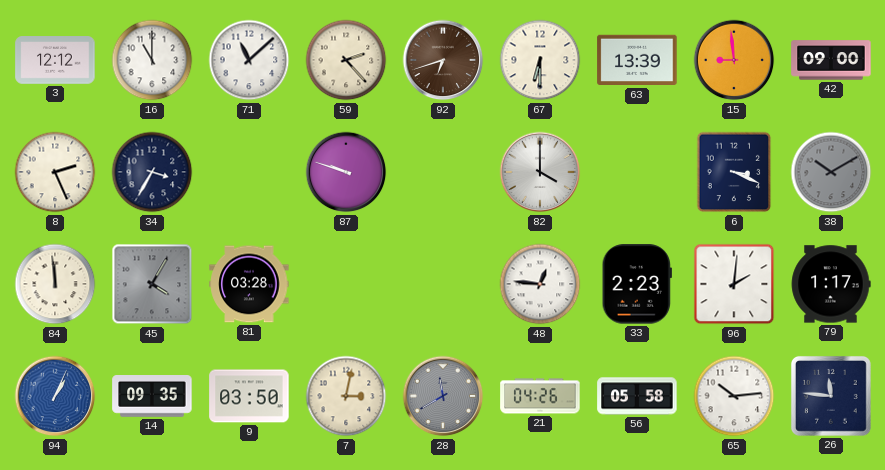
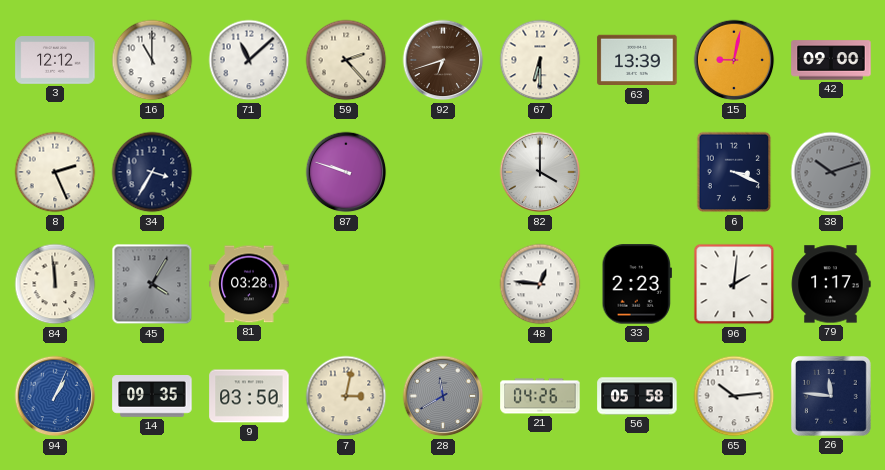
15: 8:59 -> 9:02
38: 10:10 -> 10:12
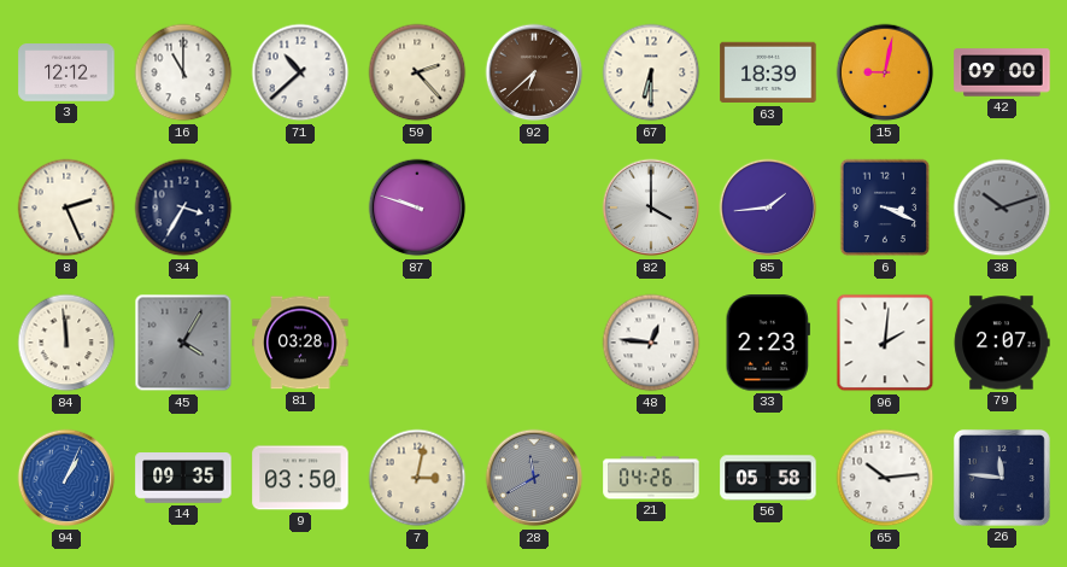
71: 11:08 -> 10:38
92: 6:42 -> 6:38
63: 13:39 -> 18:39
85: none -> 1:44
79: 1:17 -> 2:07
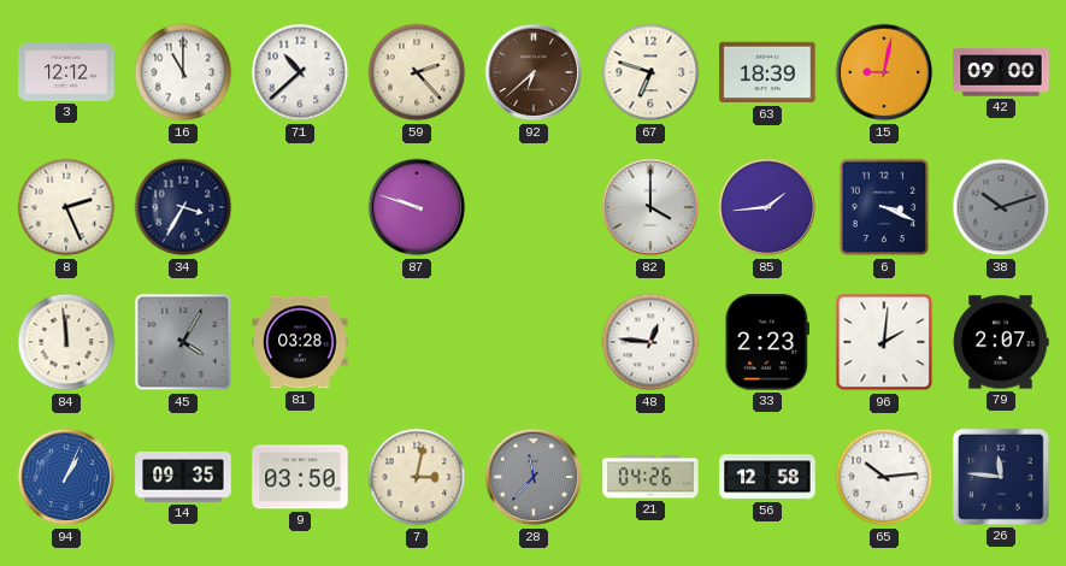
67: 6:30 -> 6:48
28: 11:40 -> 11:37
56: 05:58 -> 12:58
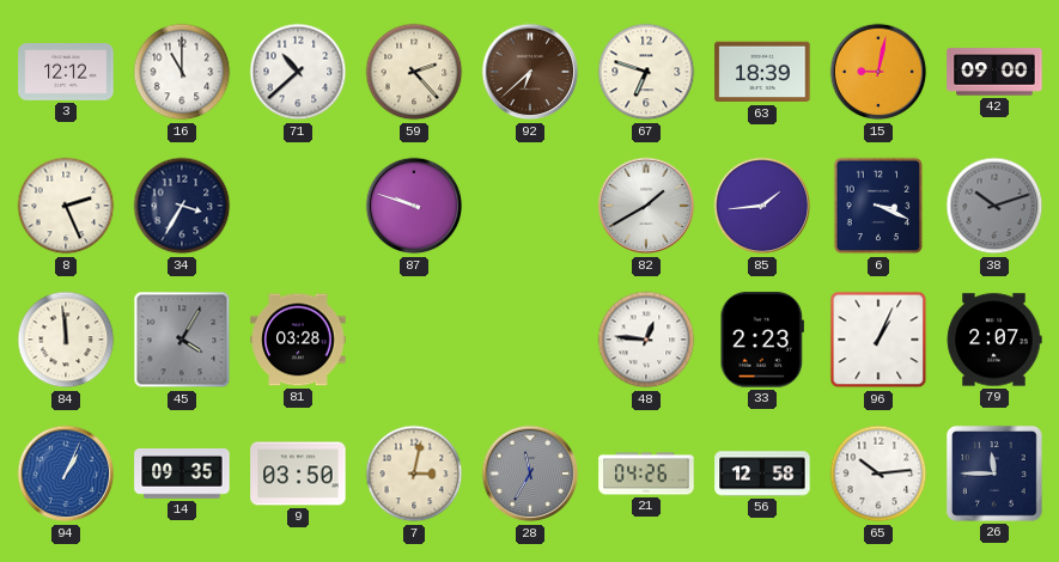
82: 4:00 -> 1:40
96: 2:01 -> 1:04
28: 11:37 -> 11:35
26: 11:46 -> 11:45
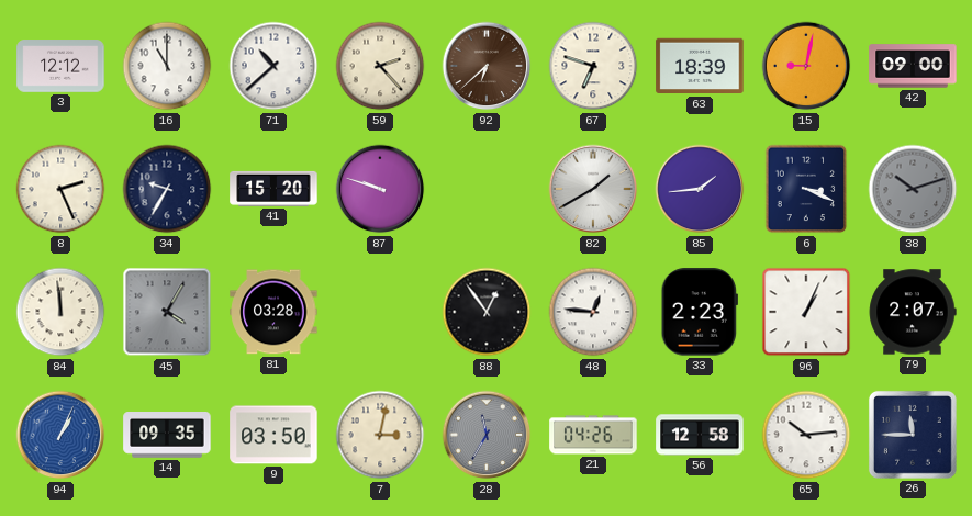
34: 3:35 -> 9:35
41: none -> 15:20
88: none -> 12:54
